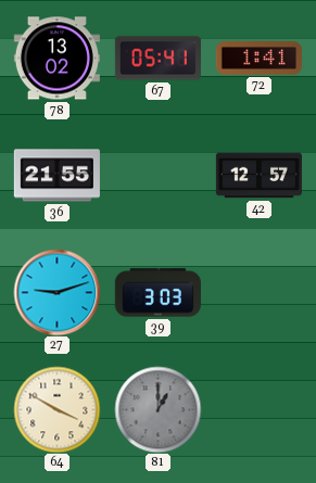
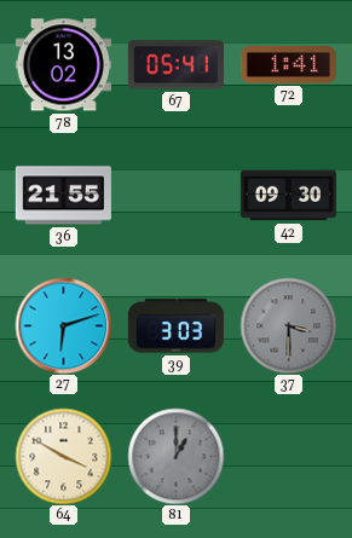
42: 12:57 -> 09:30
27: 9:12 -> 6:12
37: none -> 3:30
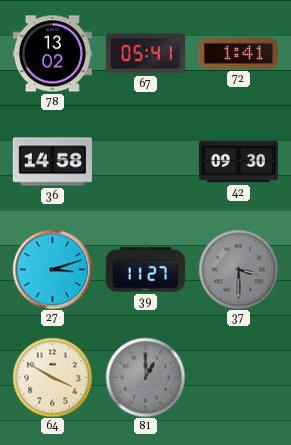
36: 21:55 -> 14:58
27: 6:12 -> 3:12
39: 3:03 -> 11:27
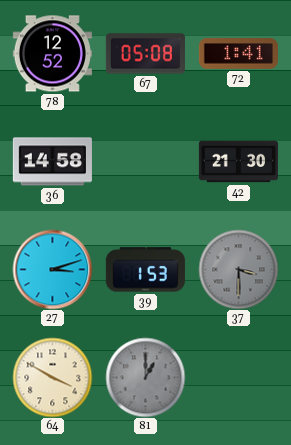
78: 13:02 -> 12:52
67: 05:41 -> 05:08
42: 09:30 -> 21:30
39: 11:27 -> 1:53
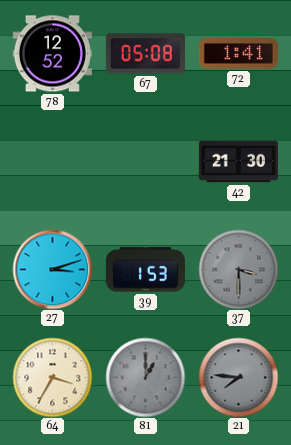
36: 14:58 -> none
64: 3:50 -> 3:35
21: none -> 7:46
